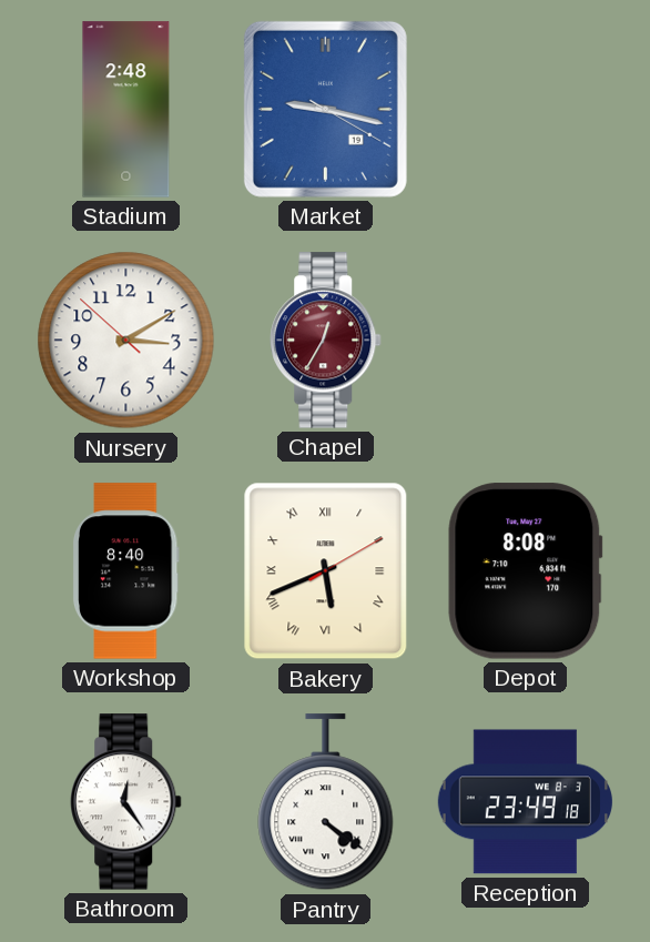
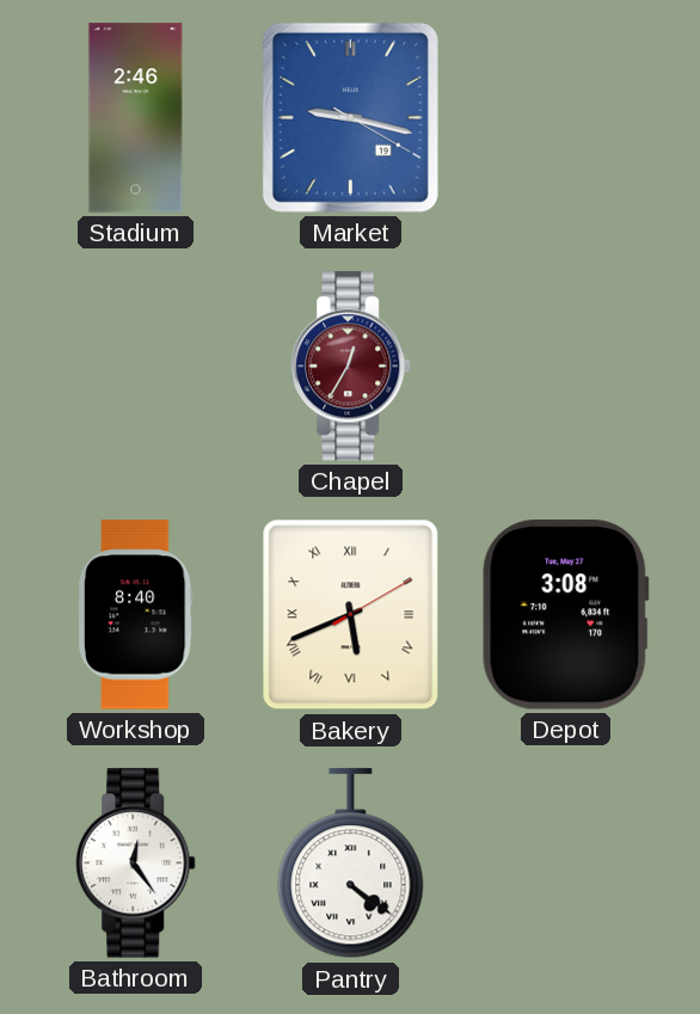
Stadium: 2:48 -> 2:46
Nursery: 3:09 -> none
Depot: 8:08 -> 3:08
Reception: 23:49 -> none
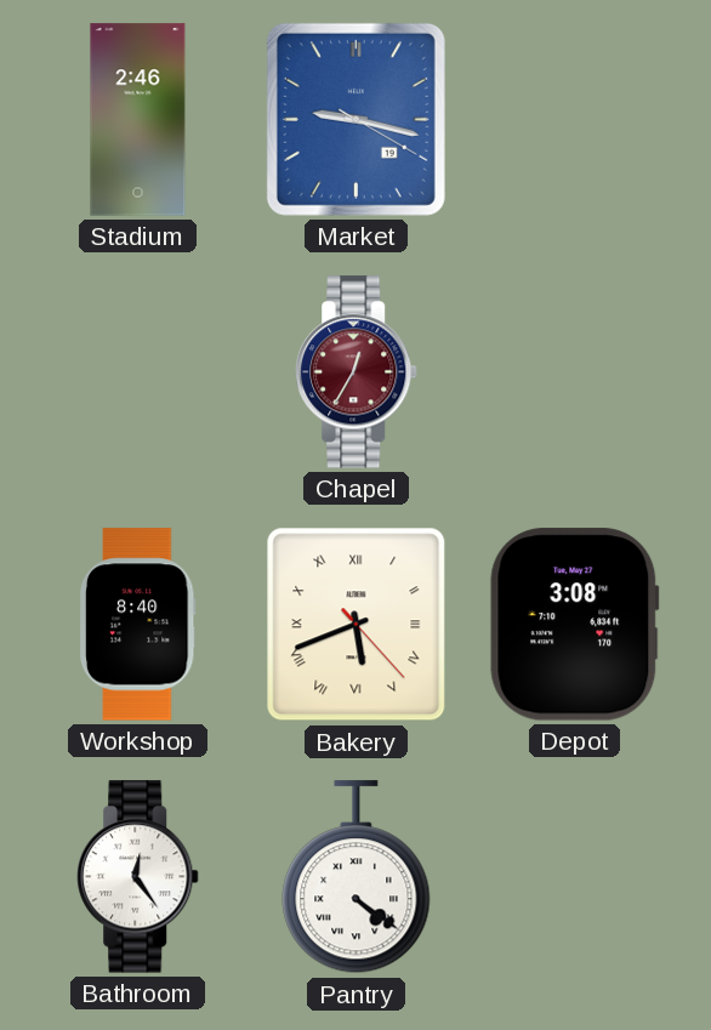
Bakery: 5:41:10 -> 5:41:23
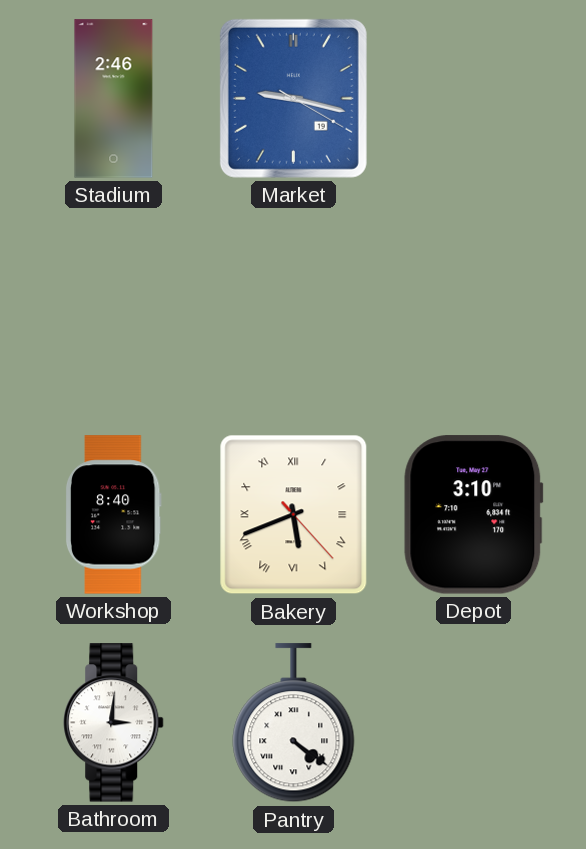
Chapel: 12:35 -> none
Depot: 3:08 -> 3:10
Bathroom: 12:24 -> 3:01
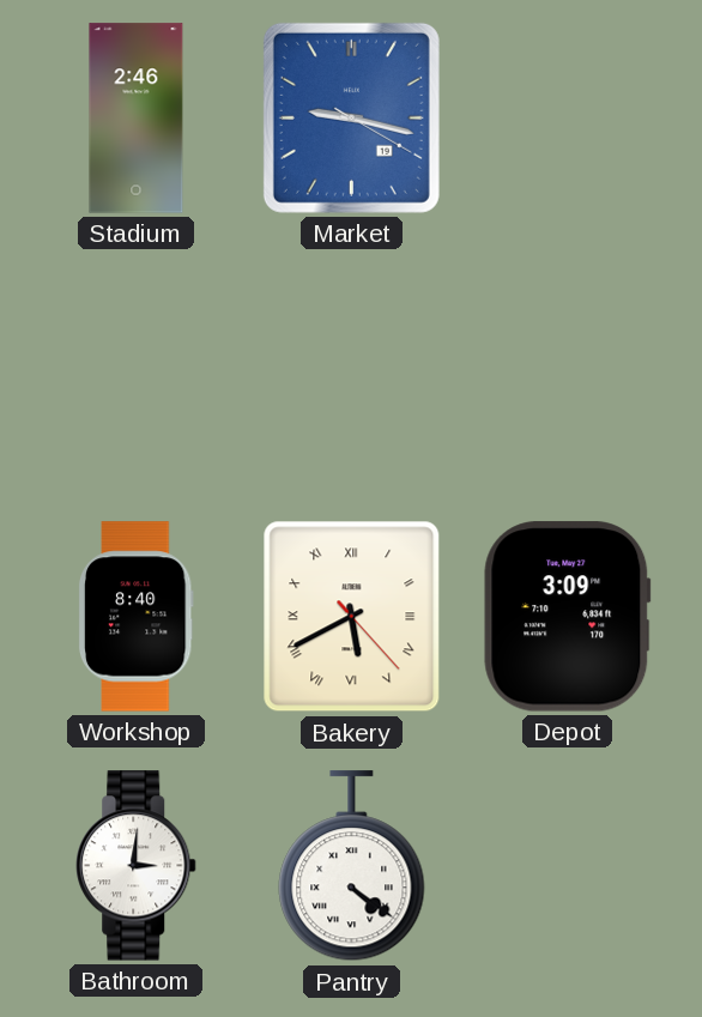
Bakery: 5:41 -> 5:40
Depot: 3:10 -> 3:09
